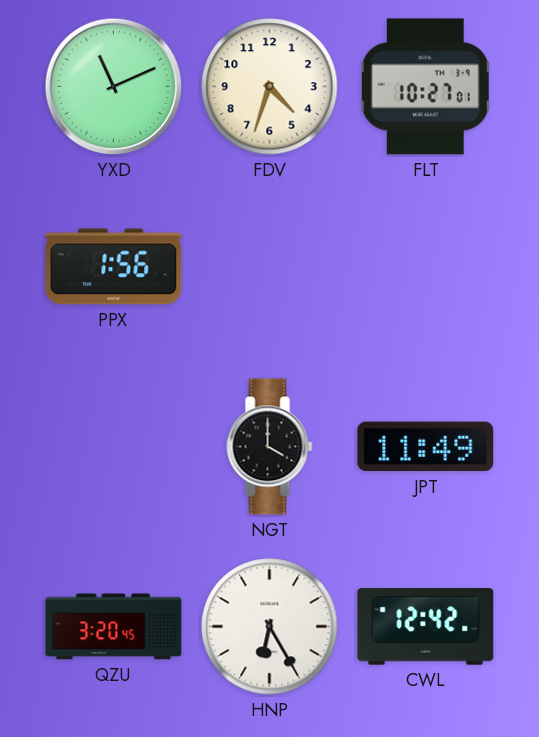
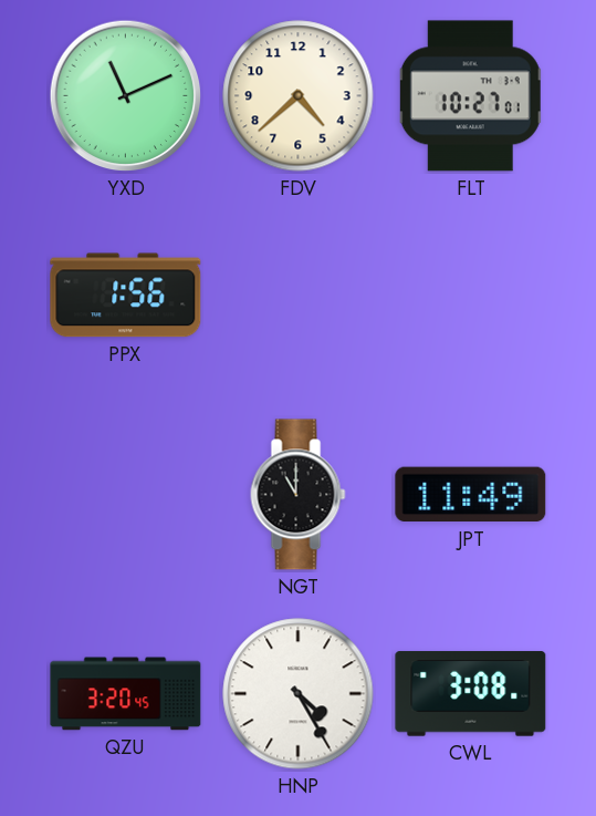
FDV: 4:33 -> 4:38
NGT: 4:00 -> 11:00
HNP: 6:25 -> 4:25
CWL: 12:42 -> 3:08
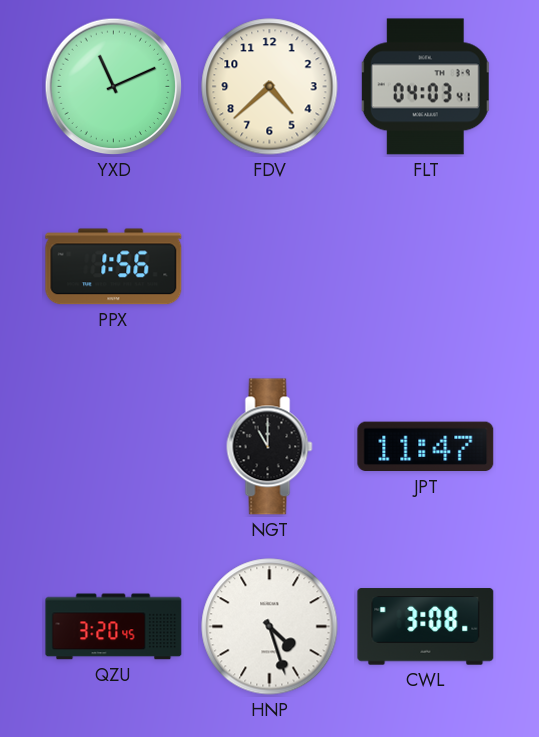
FLT: 10:27 -> 04:03
JPT: 11:49 -> 11:47
HNP: 4:25 -> 4:27
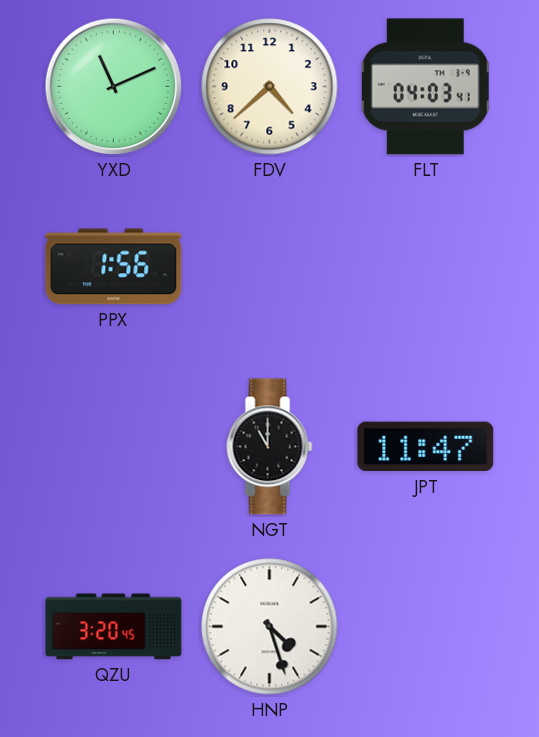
CWL: 3:08 -> none
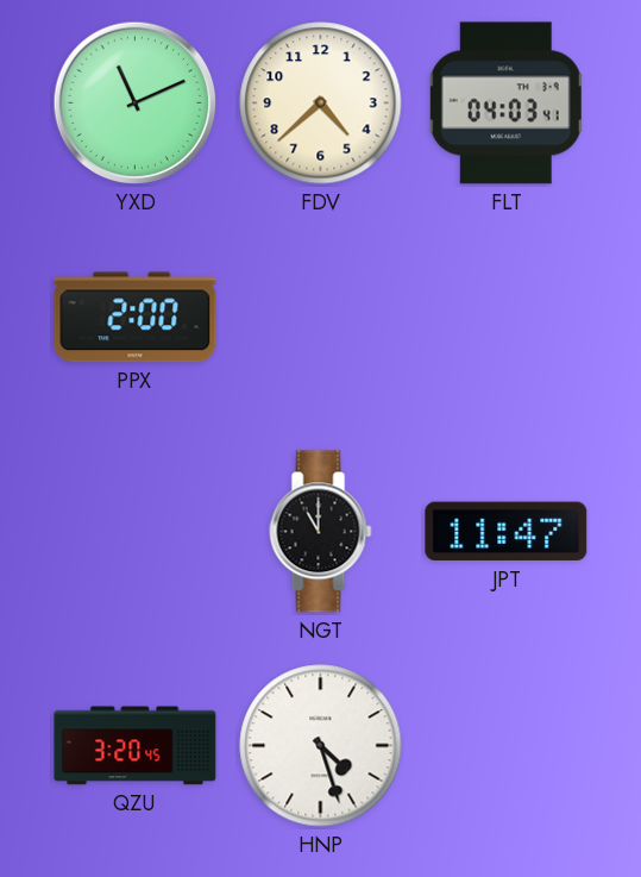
PPX: 1:56 -> 2:00
